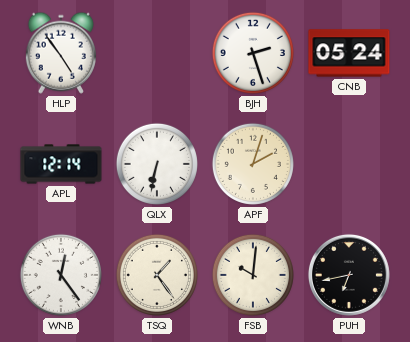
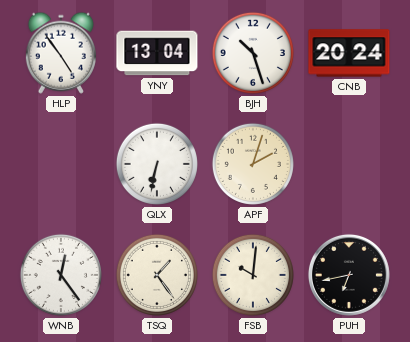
YNY: none -> 13:04
BJH: 2:27 -> 10:27
CNB: 05:24 -> 20:24
APL: 12:14 -> none
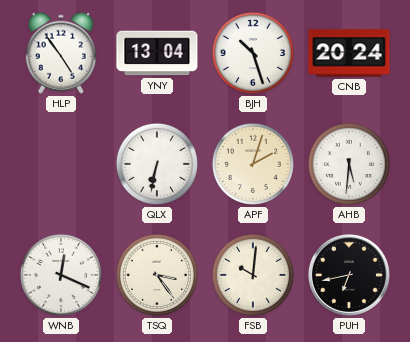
AHB: none -> 5:31
WNB: 12:24 -> 12:19
TSQ: 1:24 -> 3:24
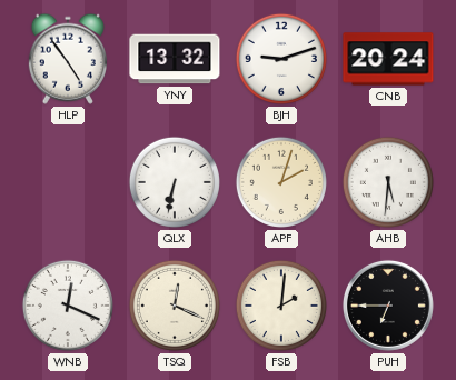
YNY: 13:04 -> 13:32
BJH: 10:27 -> 9:12
TSQ: 3:24 -> 12:19
FSB: 10:01 -> 2:01
PUH: 6:43 -> 6:45
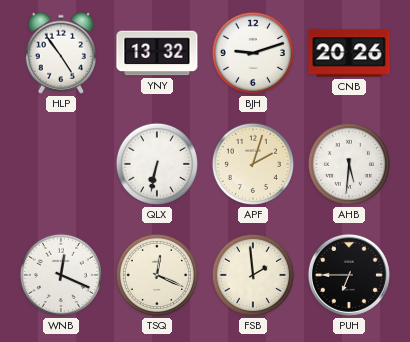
CNB: 20:24 -> 20:26
FSB: 2:01 -> 1:59
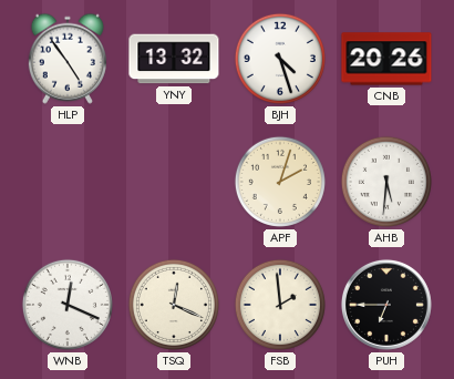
BJH: 9:12 -> 4:27
QLX: 6:32 -> none
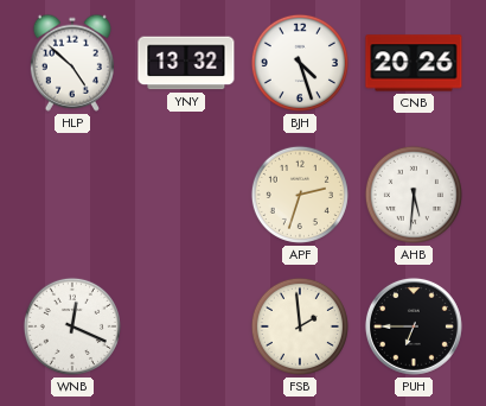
HLP: 4:54 -> 4:52
APF: 2:03 -> 2:33
TSQ: 12:19 -> none
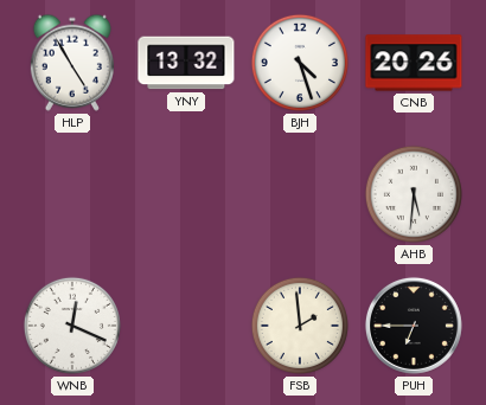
HLP: 4:52 -> 4:55
APF: 2:33 -> none
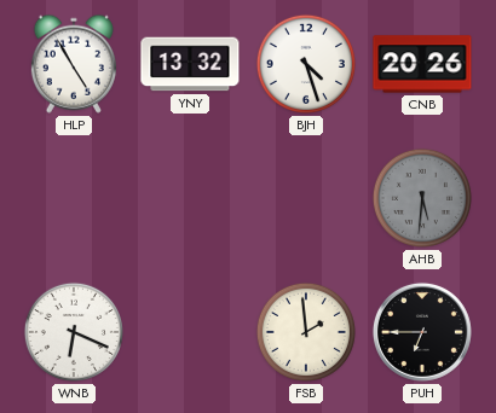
AHB dial: white -> grey
WNB: 12:19 -> 6:19
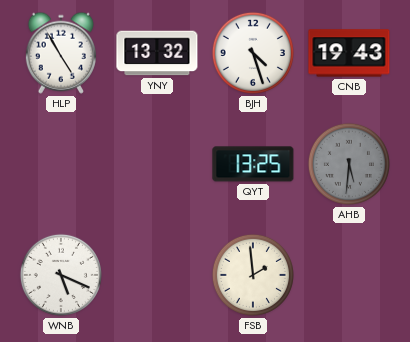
CNB: 20:26 -> 19:43
QYT: none -> 13:25
WNB: 6:19 -> 5:19
PUH: 6:45 -> none
